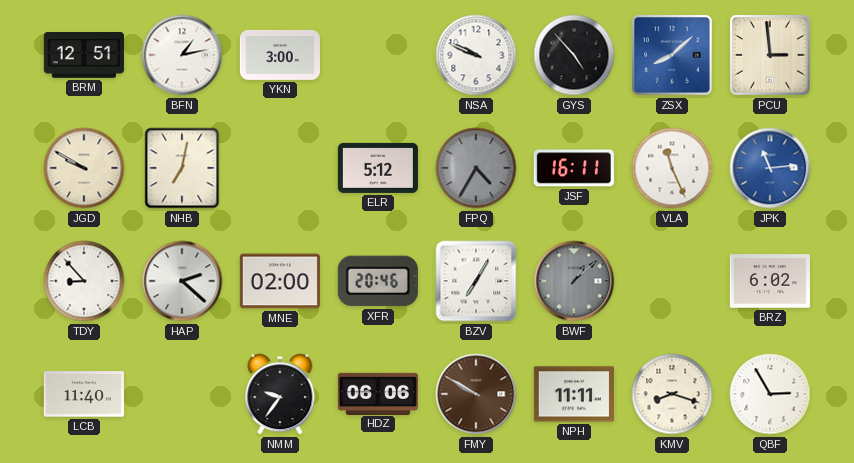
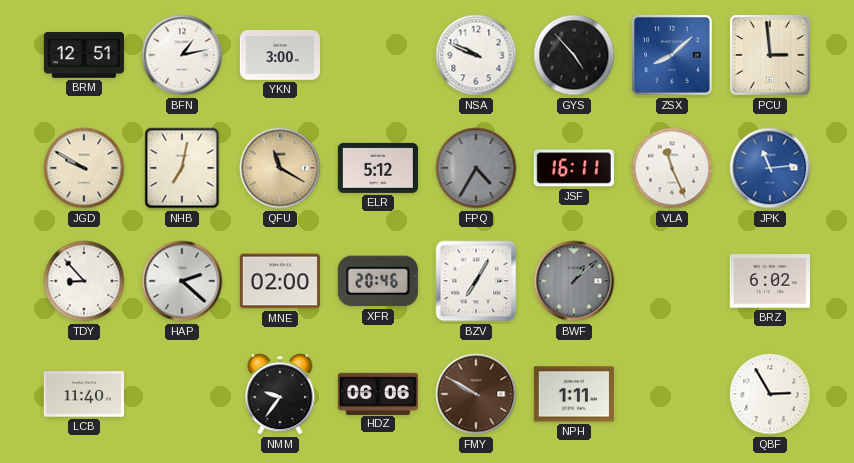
QFU: none -> 11:20
NPH: 11:11 -> 1:11
KMV: 8:18 -> none
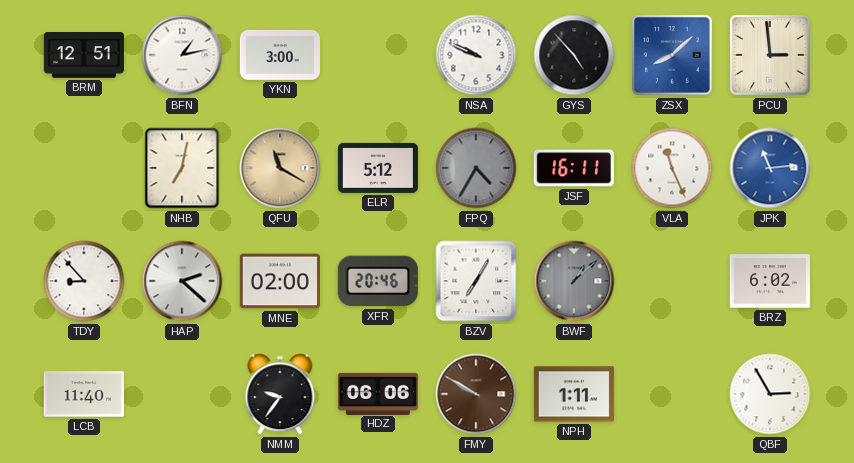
JGD: 9:50 -> none
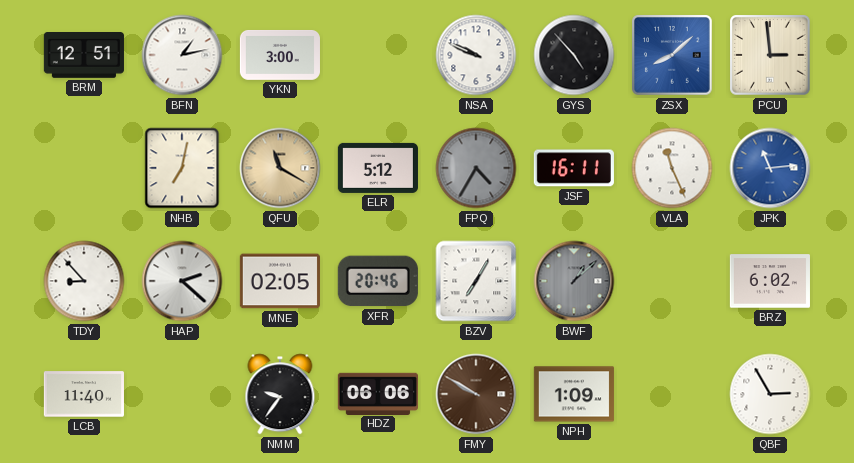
MNE: 02:00 -> 02:05
NPH: 1:11 -> 1:09
